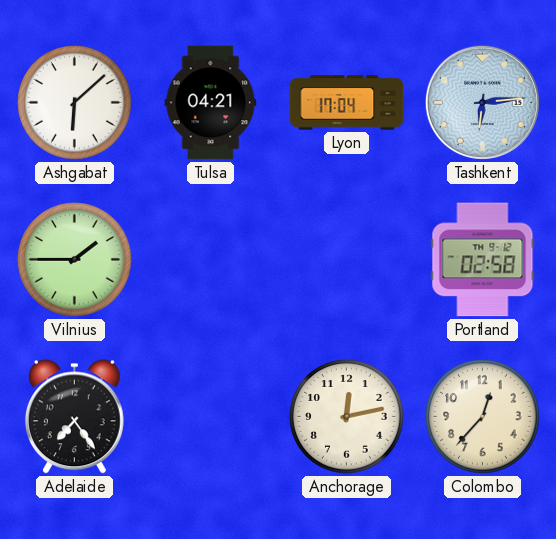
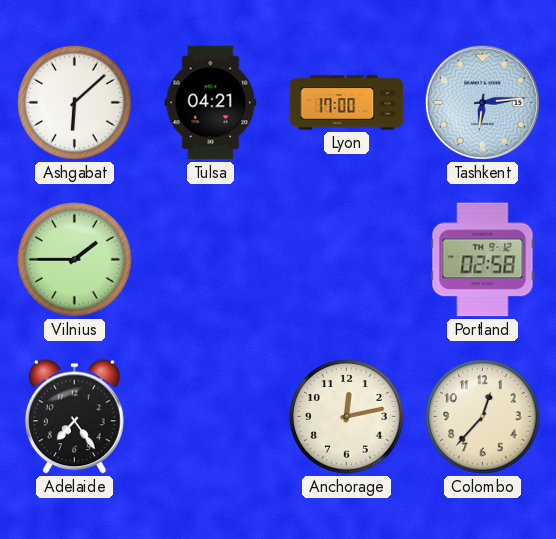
Lyon: 17:04 -> 17:00
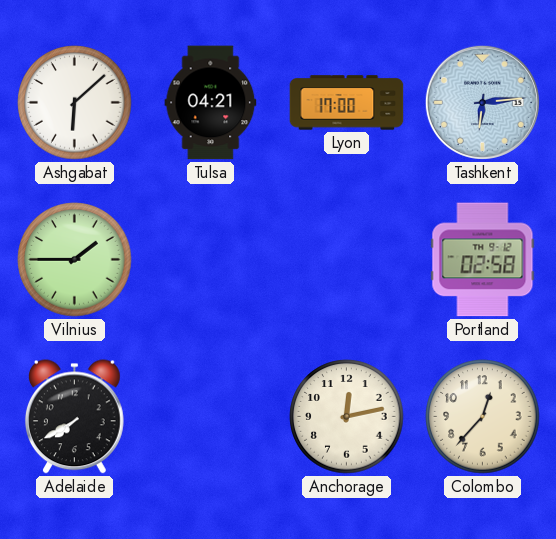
Adelaide: 7:24 -> 7:40
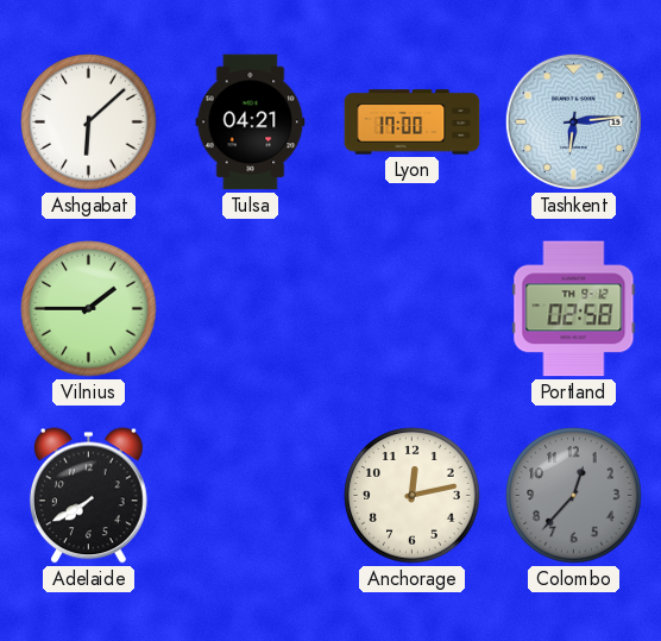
Colombo dial: cream -> grey
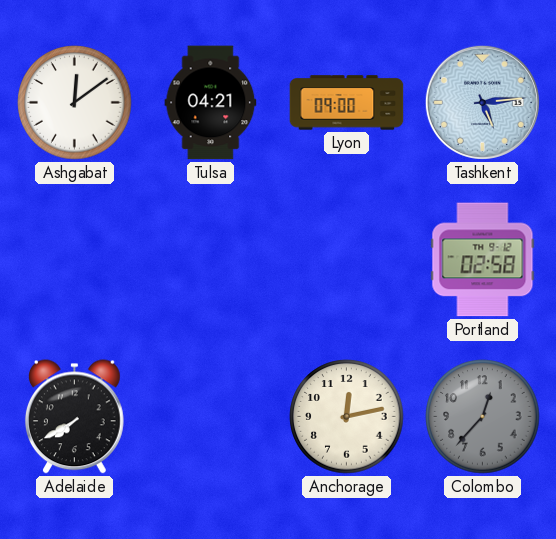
Ashgabat: 6:08 -> 12:09
Lyon: 17:00 -> 09:00
Tashkent: 6:14 -> 5:14
Vilnius: 1:45 -> none
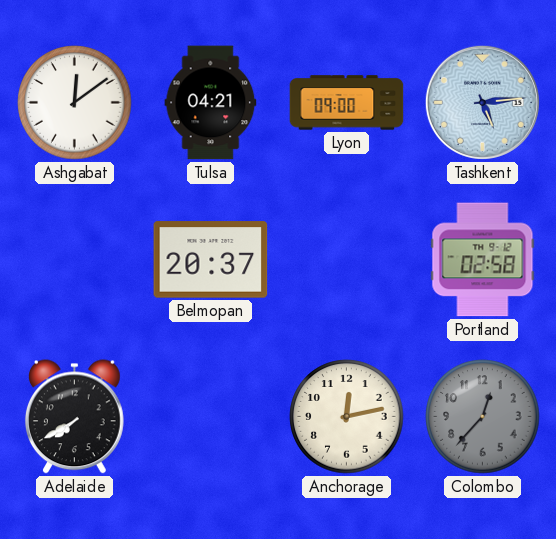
Belmopan: none -> 20:37
